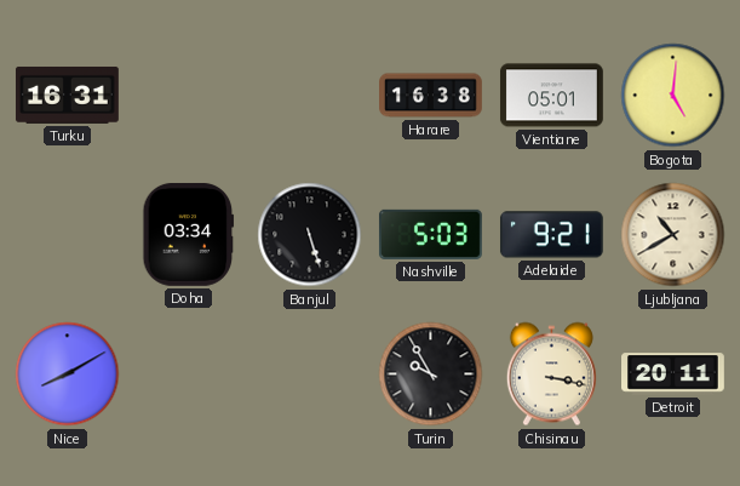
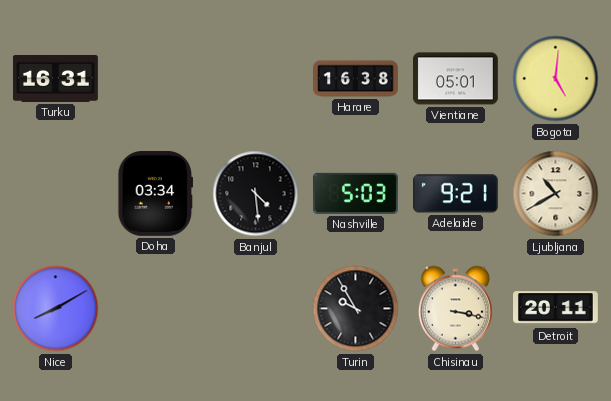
Banjul: 5:27 -> 4:29
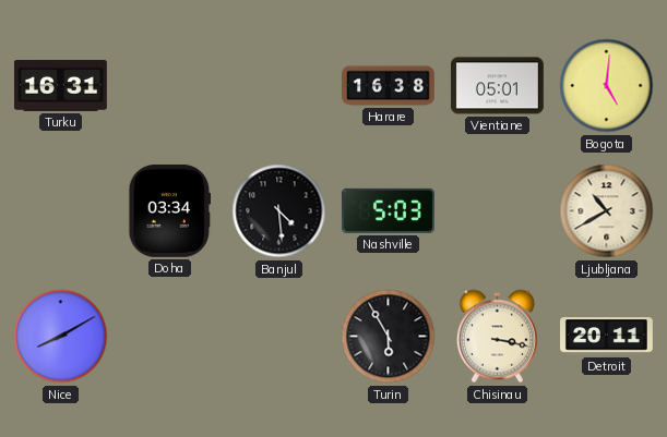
Adelaide: 9:21 -> none
Turin: 9:55 -> 5:55
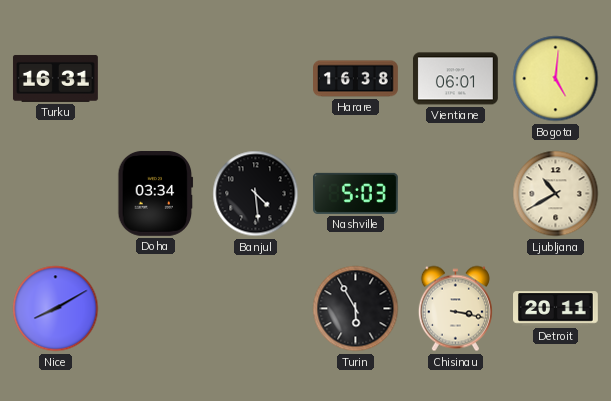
Vientiane: 05:01 -> 06:01
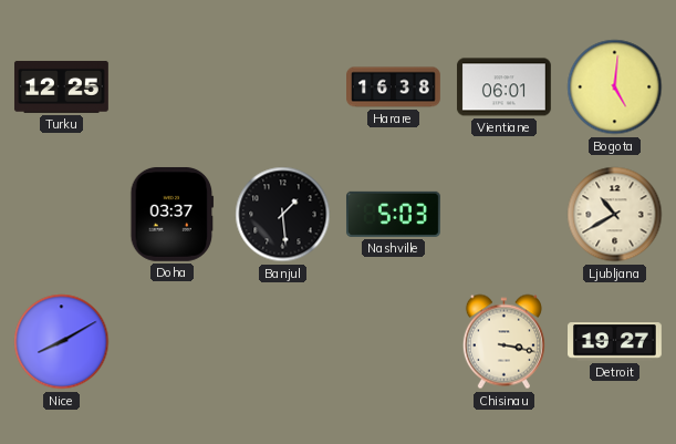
Turku: 16:31 -> 12:25
Doha: 03:34 -> 03:37
Banjul: 4:29 -> 1:29
Turin: 5:55 -> none
Detroit: 20:11 -> 19:27
